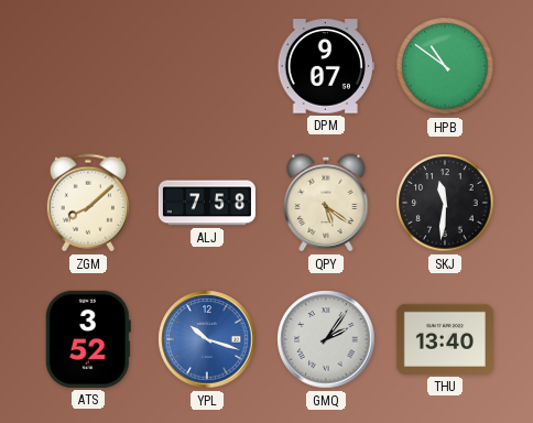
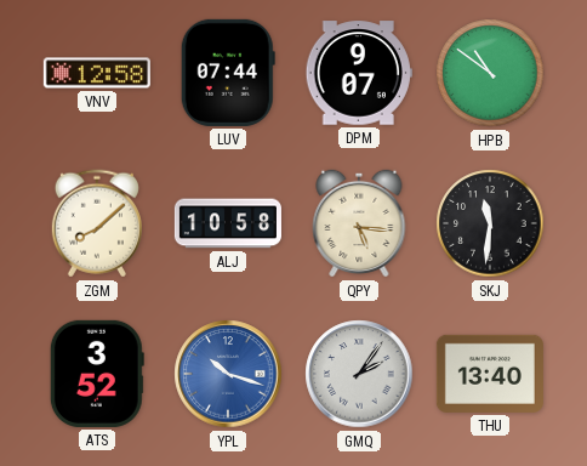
VNV: none -> 12:58
LUV: none -> 07:44
ALJ: 7:58 -> 10:58
QPY: 5:21 -> 5:16
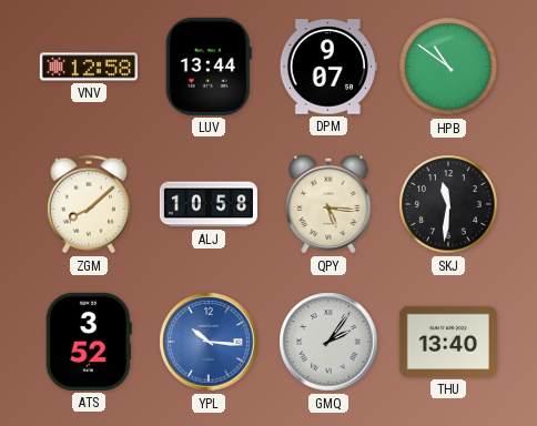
LUV: 07:44 -> 13:44
YPL: 10:18 -> 10:16
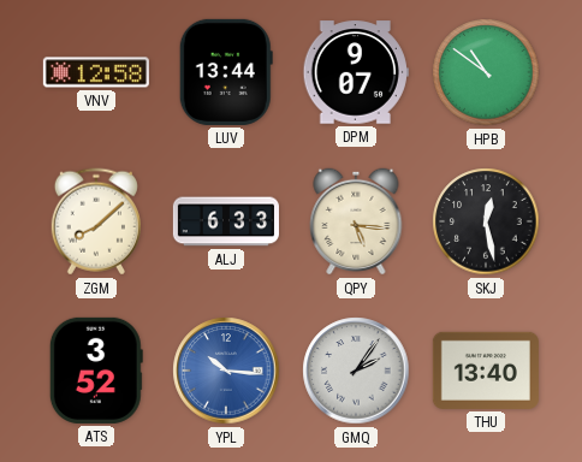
ALJ: 10:58 -> 6:33
SKJ: 11:31 -> 12:28
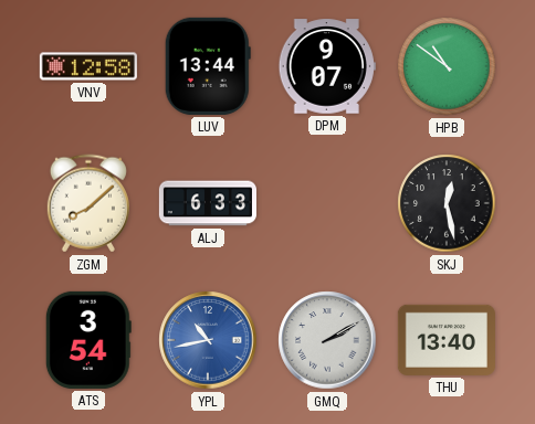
QPY: 5:16 -> none
ATS: 3:52 -> 3:54
YPL: 10:16 -> 10:43
GMQ: 2:06 -> 2:10
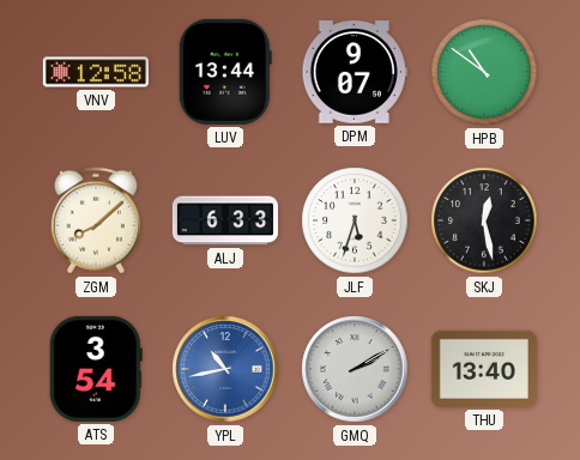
JLF: none -> 5:33
